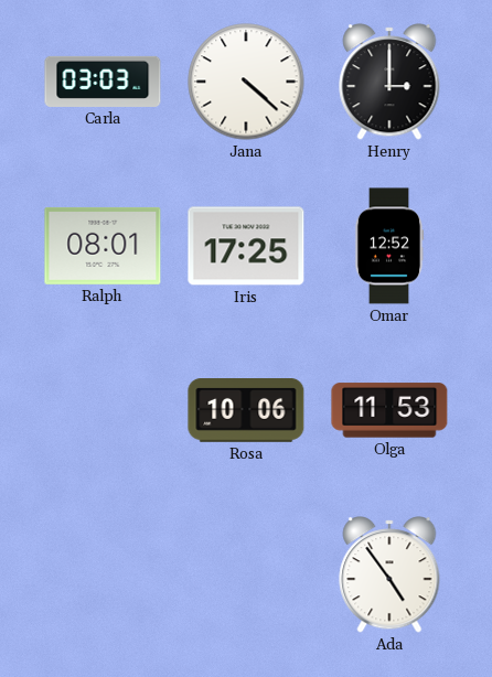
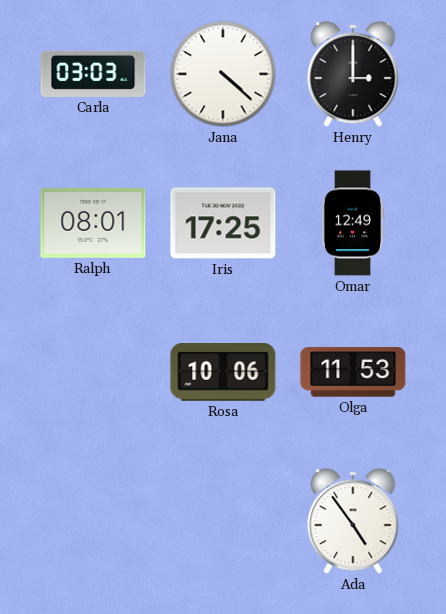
Omar: 12:52 -> 12:49
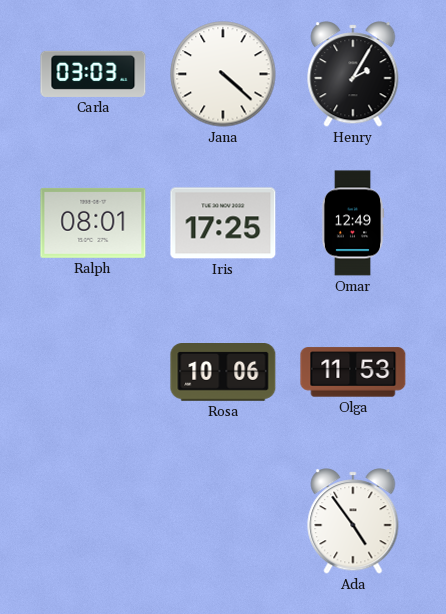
Henry: 3:00 -> 2:05
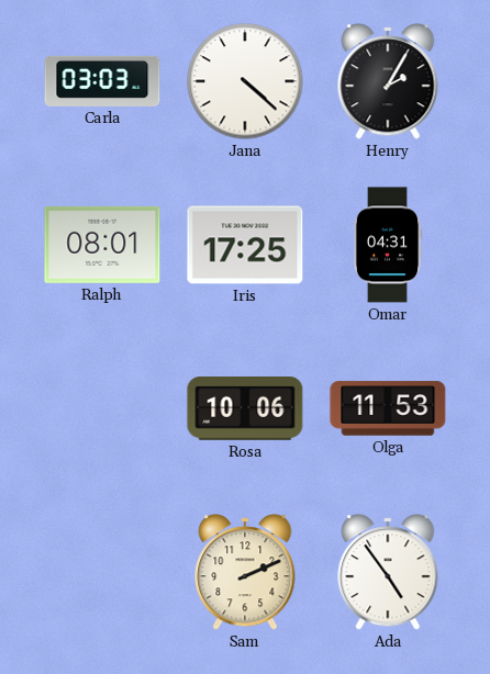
Omar: 12:49 -> 04:31
Sam: none -> 2:11
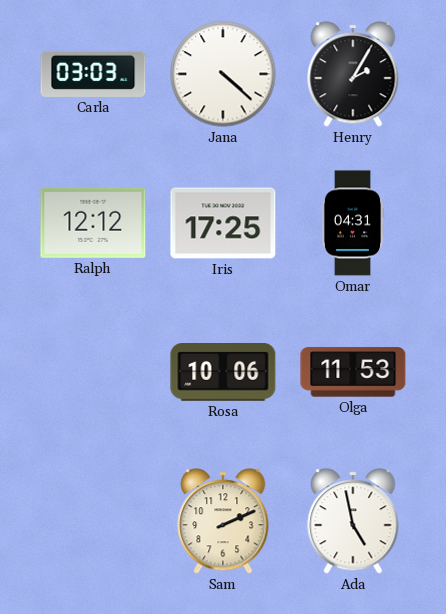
Ralph: 08:01 -> 12:12
Ada: 4:54 -> 4:58
